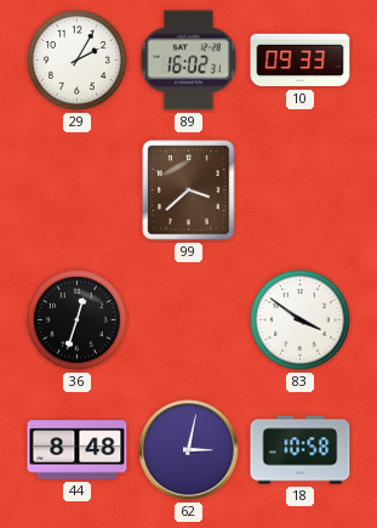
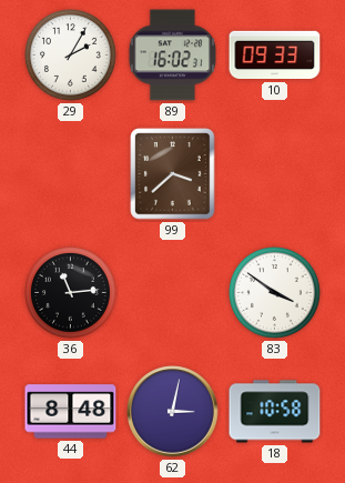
36: 12:33 -> 11:14
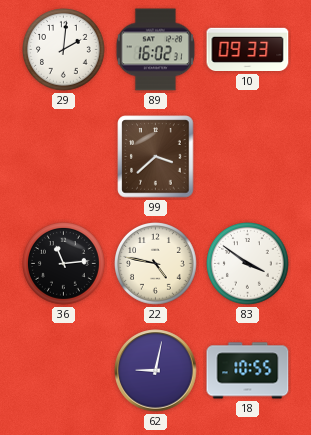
29: 2:05 -> 2:01
22: none -> 4:47
44: 8:48 -> none
62: 3:02 -> 9:02
18: 10:58 -> 10:55
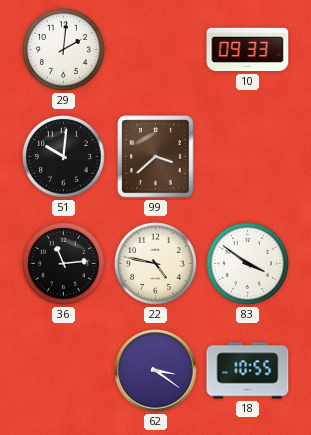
89: 16:02 -> none
51: none -> 10:01
62: 9:02 -> 3:21
